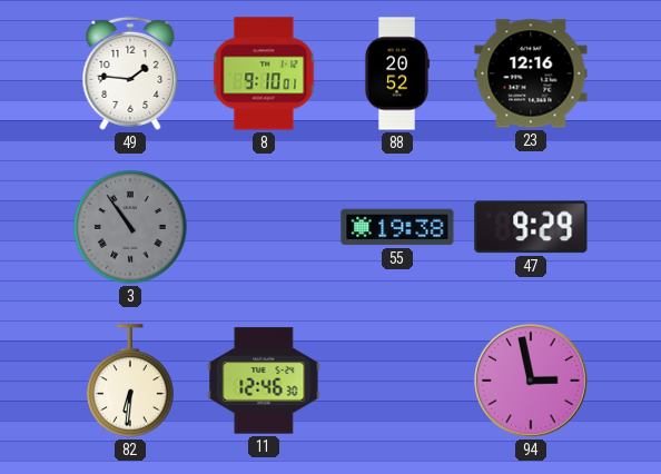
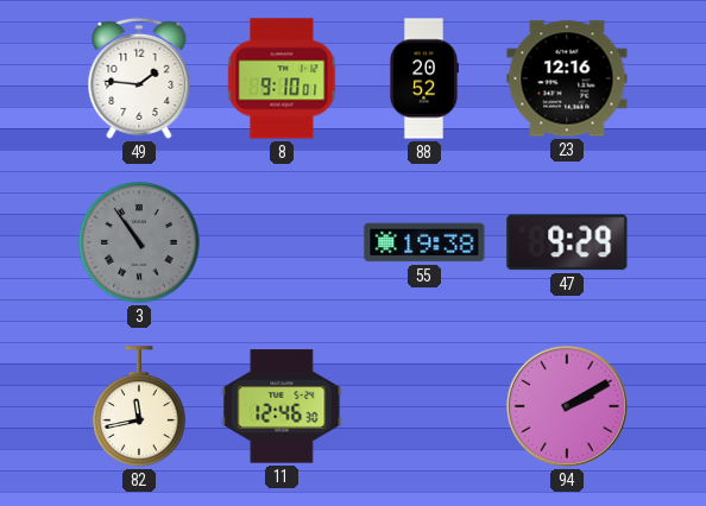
82: 6:31 -> 11:43
94: 2:58 -> 2:10
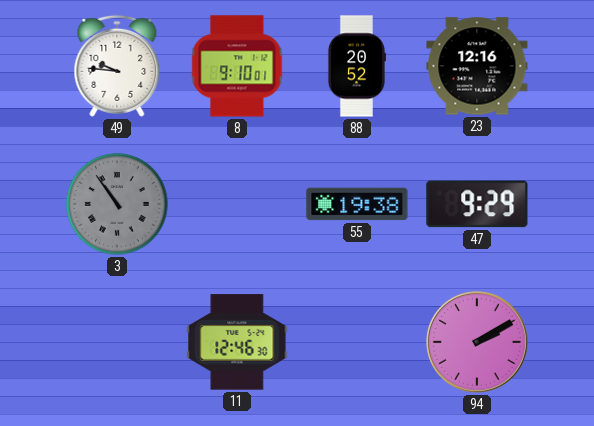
49: 1:46 -> 9:46
82: 11:43 -> none
